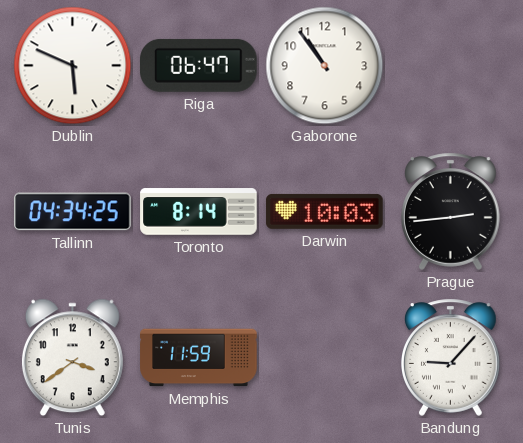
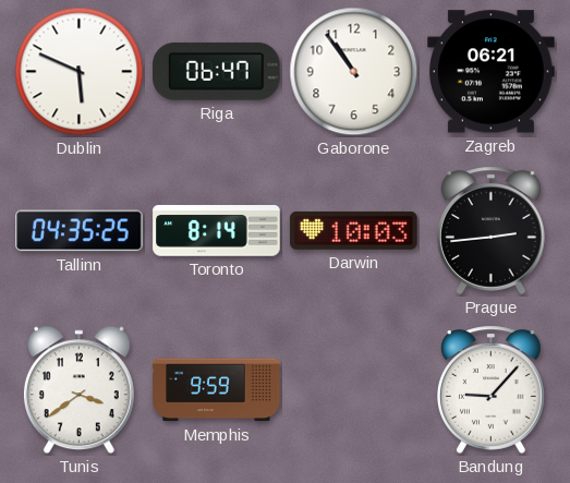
Zagreb: none -> 06:21
Tallinn: 04:34 -> 04:35
Memphis: 11:59 -> 9:59
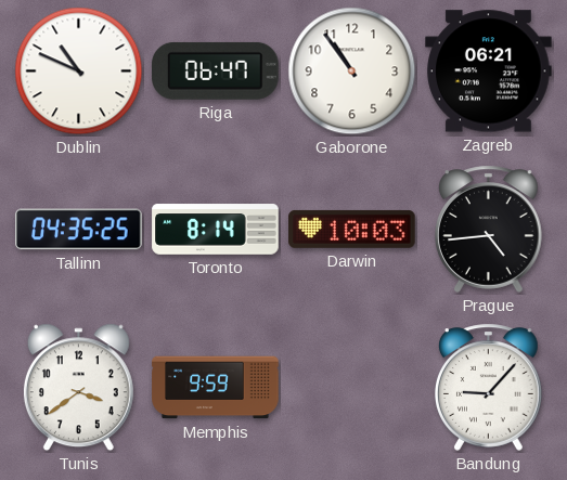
Dublin: 5:49 -> 10:49
Prague: 2:44 -> 4:44
